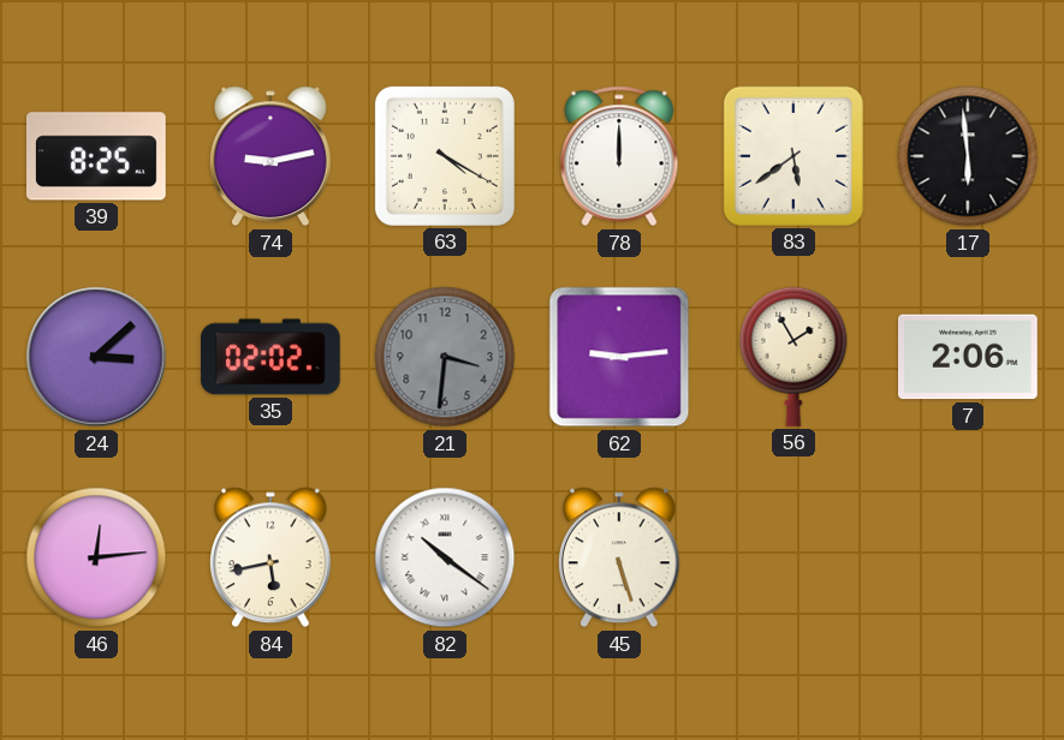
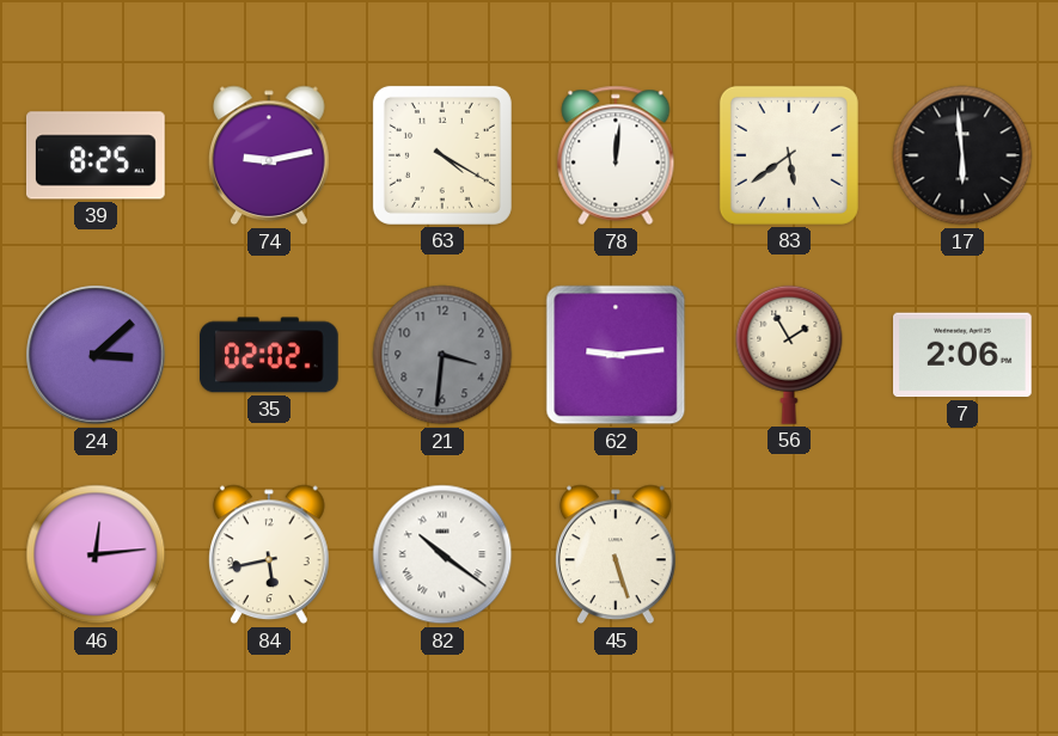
78: 12:00 -> 12:01
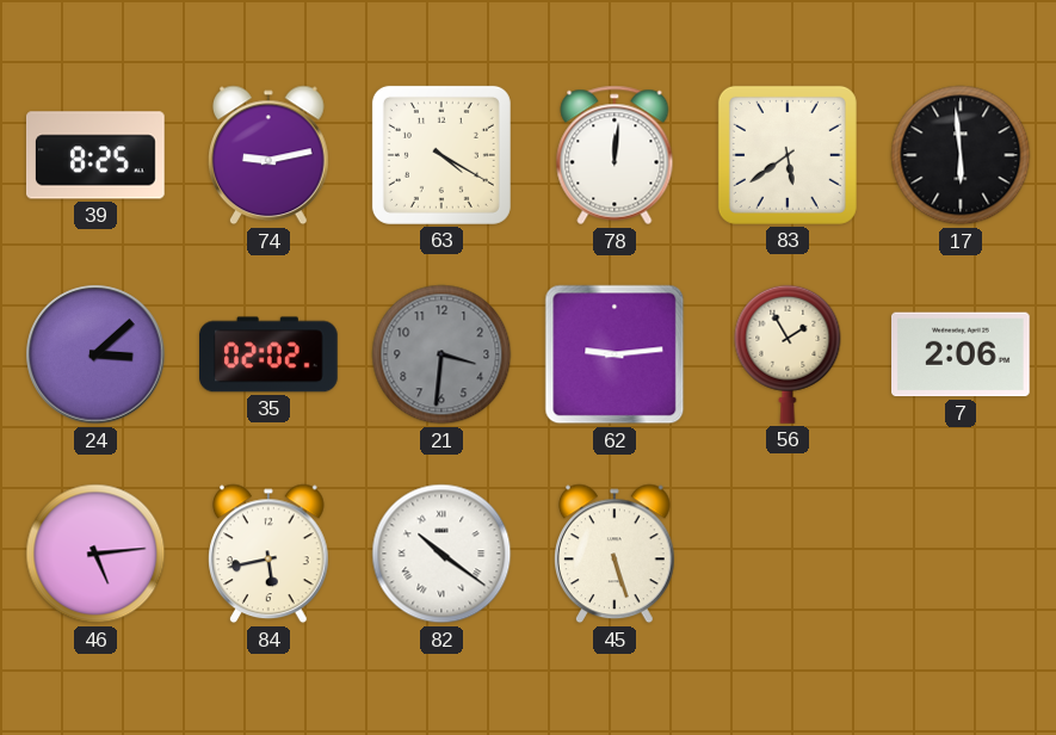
46: 12:14 -> 5:14
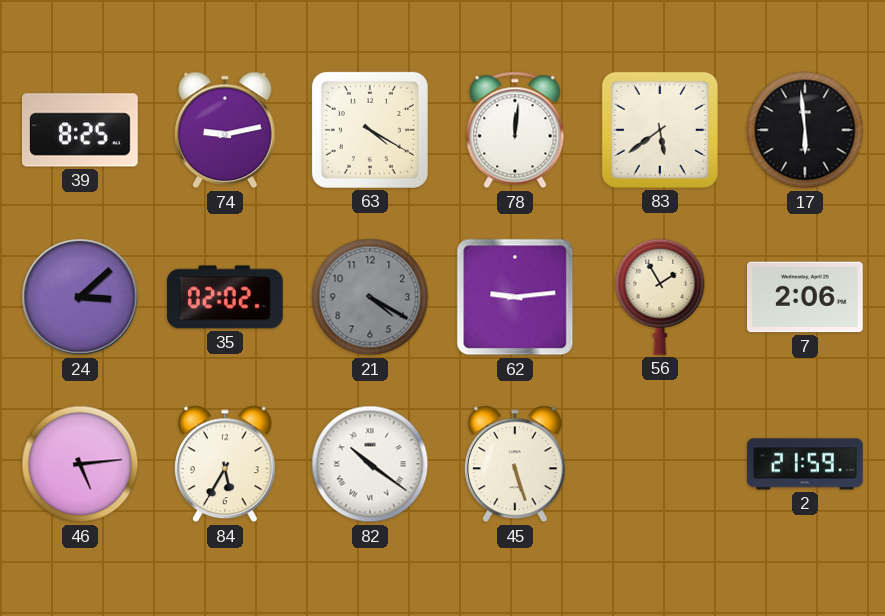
21: 3:31 -> 4:20
84: 5:43 -> 5:35
2: none -> 21:59
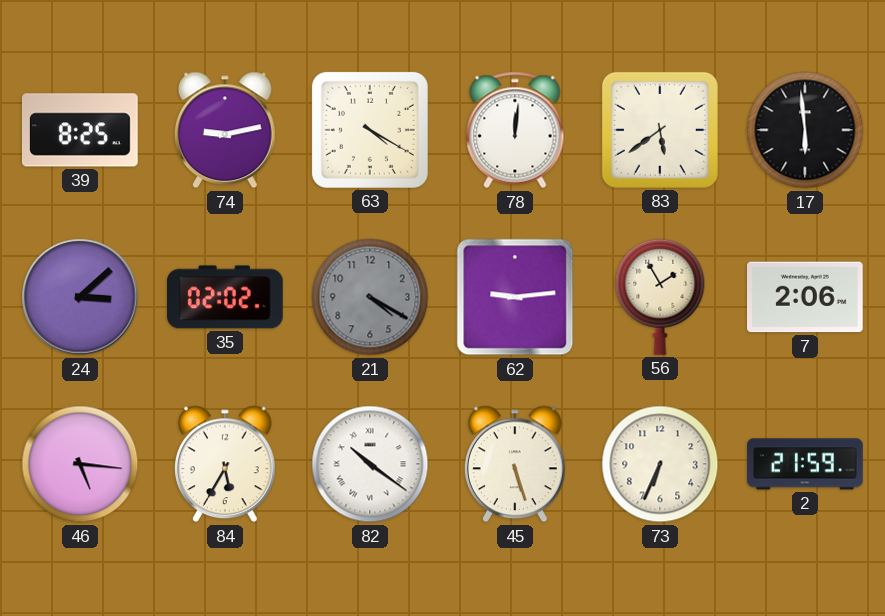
46: 5:14 -> 5:16
73: none -> 6:34
